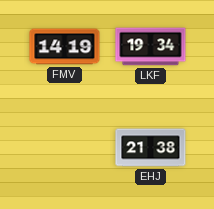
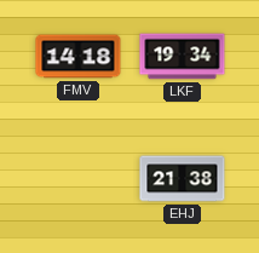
FMV: 14:19 -> 14:18
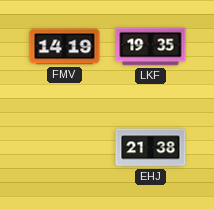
FMV: 14:18 -> 14:19
LKF: 19:34 -> 19:35
